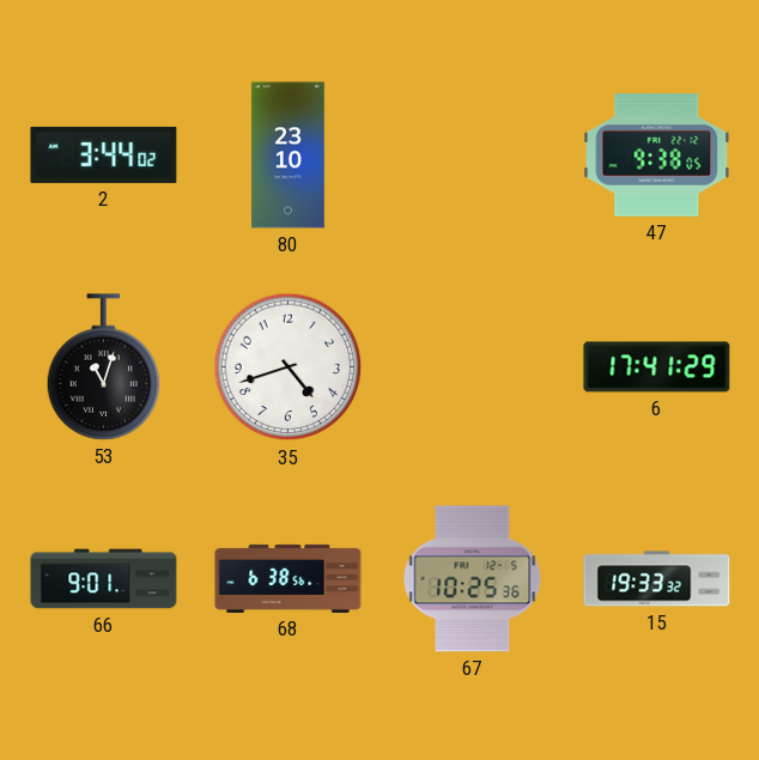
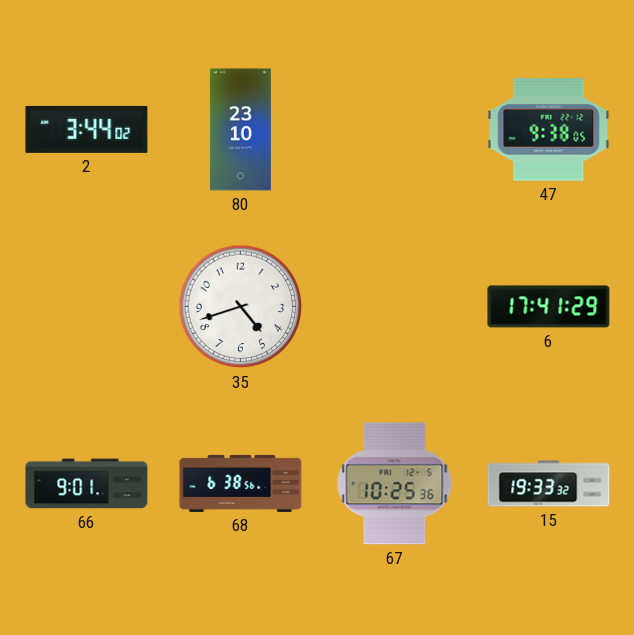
53: 11:03 -> none
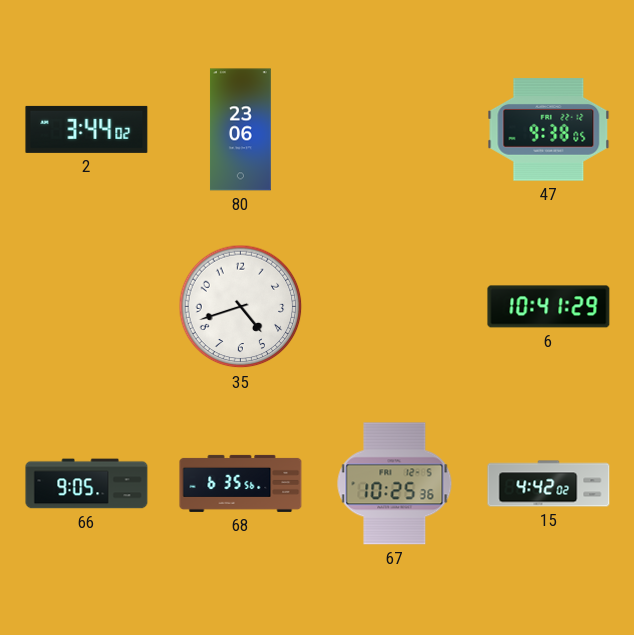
80: 23:10 -> 23:06
6: 17:41 -> 10:41
66: 9:01 -> 9:05
68: 6:38 -> 6:35
15: 19:33 -> 4:42
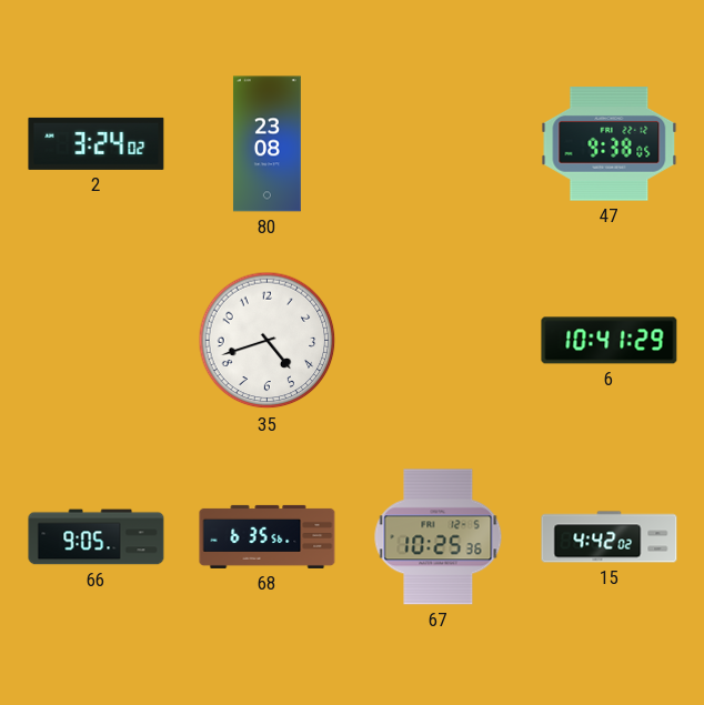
2: 3:44 -> 3:24
80: 23:06 -> 23:08
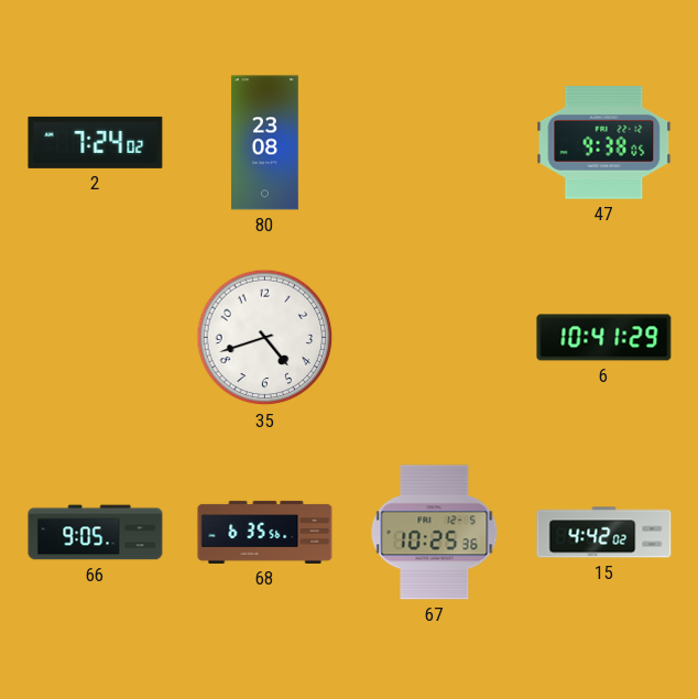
2: 3:24 -> 7:24
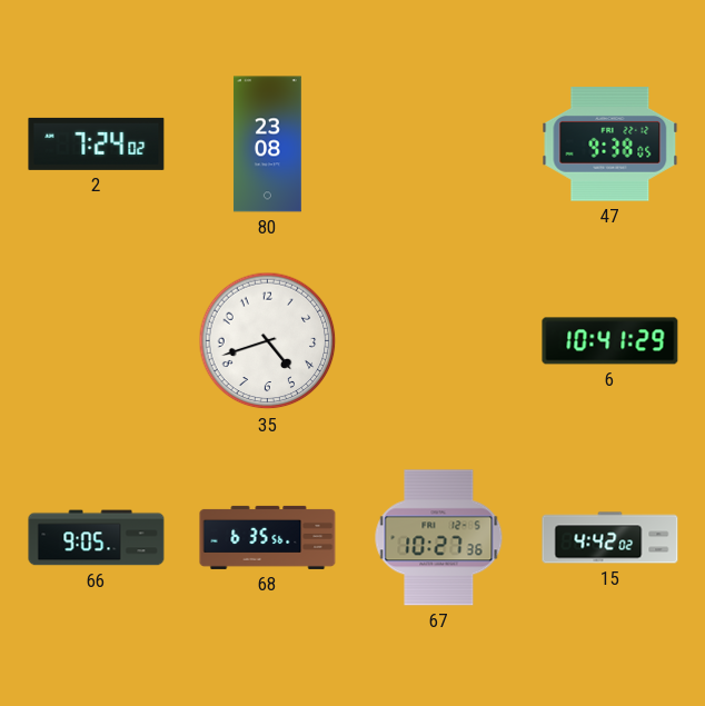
67: 10:25 -> 10:27
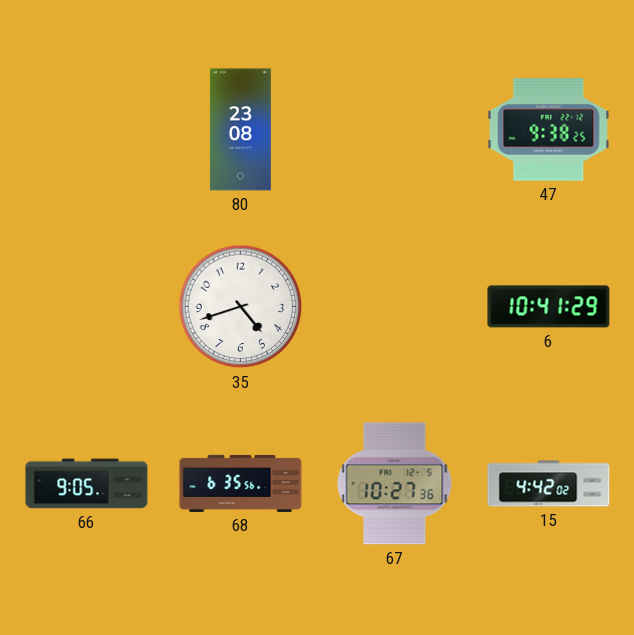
2: 7:24 -> none
47: 9:38:05 -> 9:38:25
